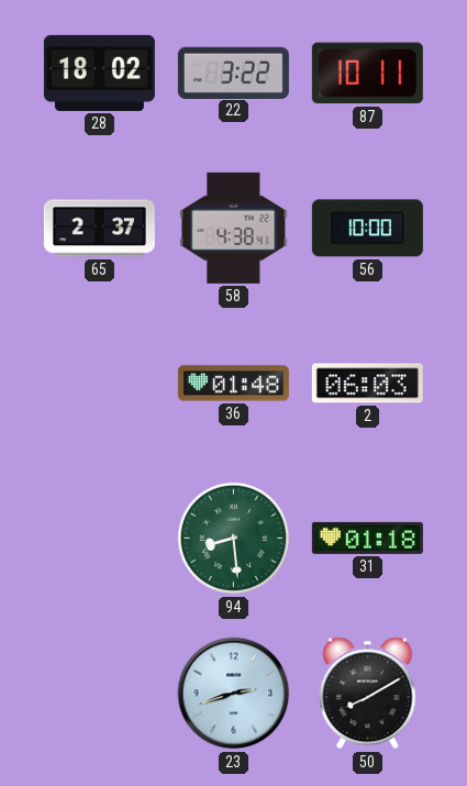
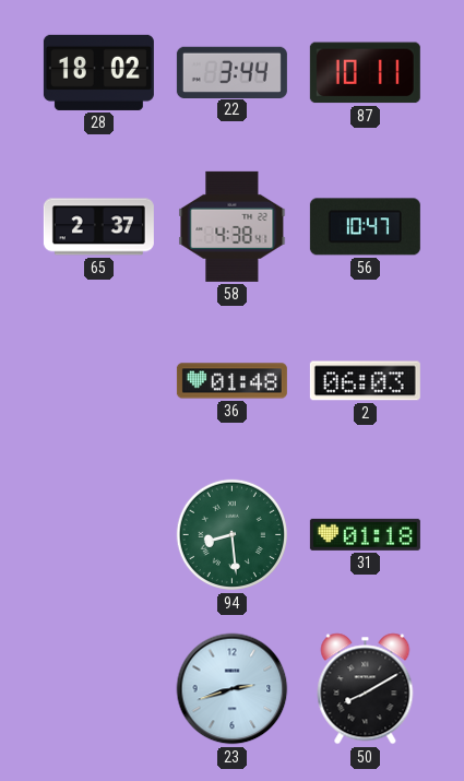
22: 3:22 -> 3:44
56: 10:00 -> 10:47
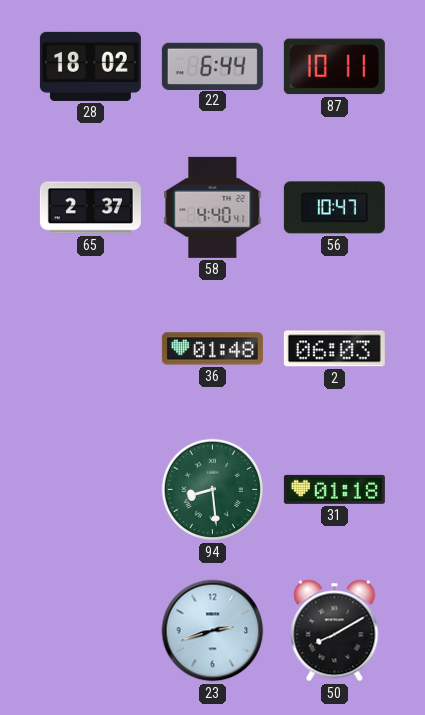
22: 3:44 -> 6:44
58: 4:38 -> 4:40
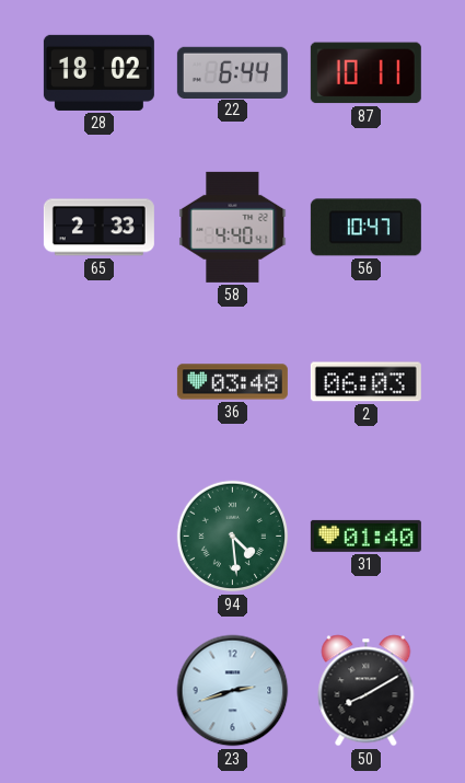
65: 2:37 -> 2:33
36: 01:48 -> 03:48
94: 8:29 -> 4:29
31: 01:18 -> 01:40
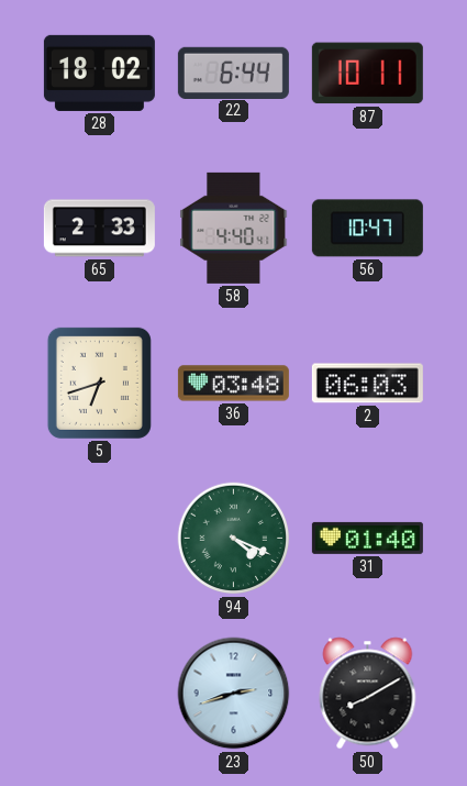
5: none -> 6:42
94: 4:29 -> 4:19
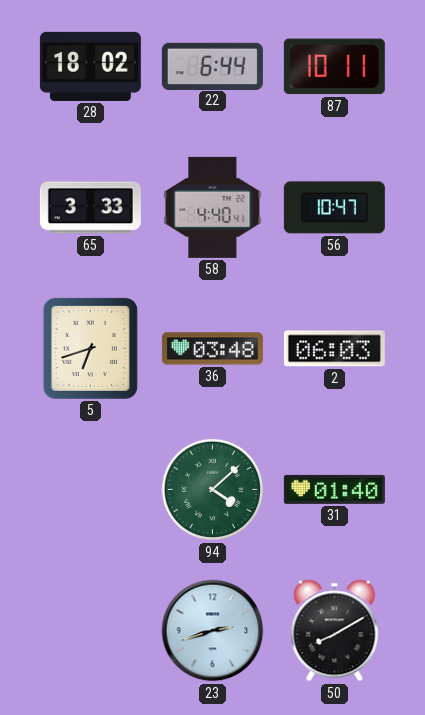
65: 2:33 -> 3:33
94: 4:19 -> 4:08
